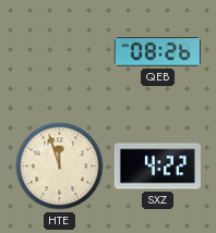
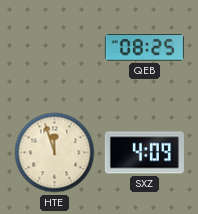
QEB: 08:26 -> 08:25
SXZ: 4:22 -> 4:09
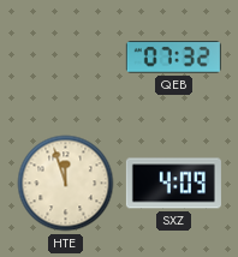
QEB: 08:25 -> 07:32
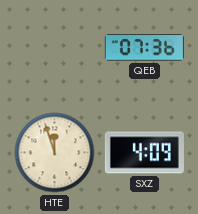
QEB: 07:32 -> 07:36
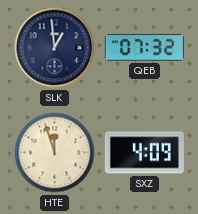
SLK: none -> 12:59
QEB: 07:36 -> 07:32
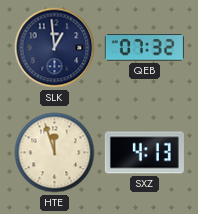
SXZ: 4:09 -> 4:13
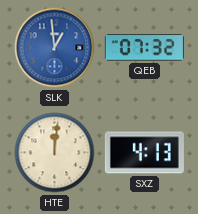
SLK dial: navy -> blue
HTE: 11:57 -> 12:01
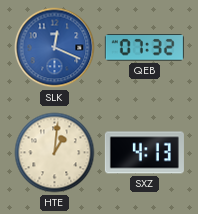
SLK: 12:59 -> 12:19
HTE: 12:01 -> 1:01
